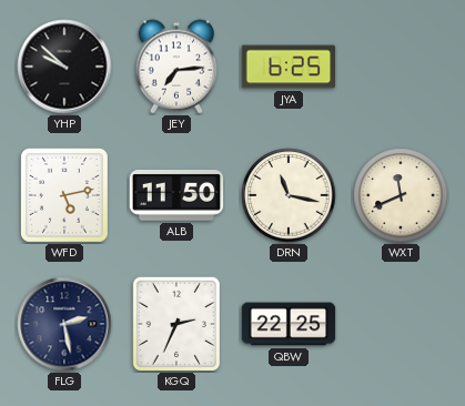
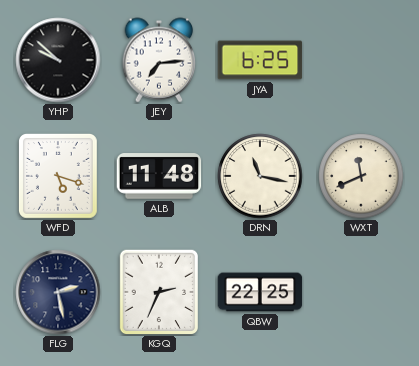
WFD: 5:13 -> 5:18
ALB: 11:50 -> 11:48
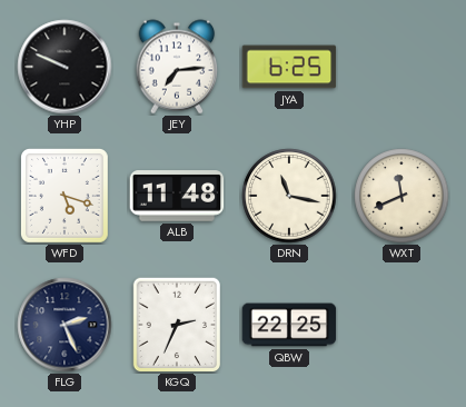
YHP: 9:52 -> 9:49
FLG: 2:28 -> 2:26
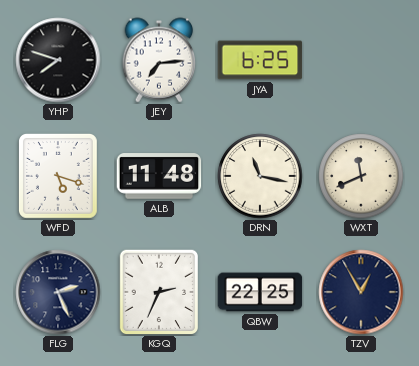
YHP: 9:49 -> 7:48
TZV: none -> 12:55
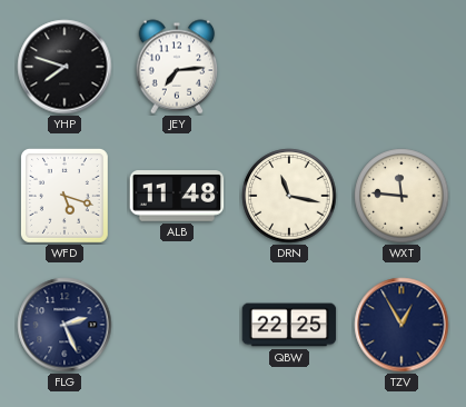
JYA: 6:25 -> none
WXT: 11:41 -> 11:46
KGQ: 2:34 -> none
